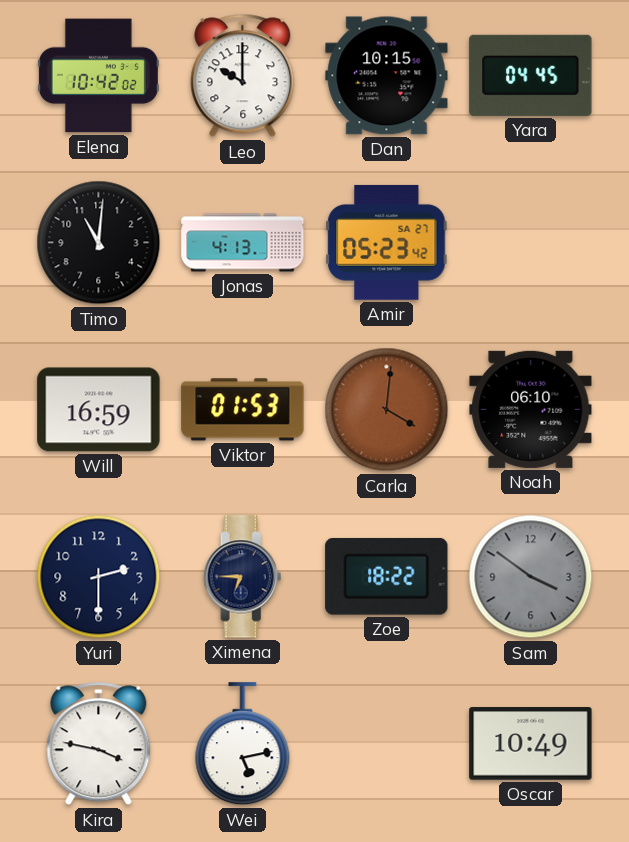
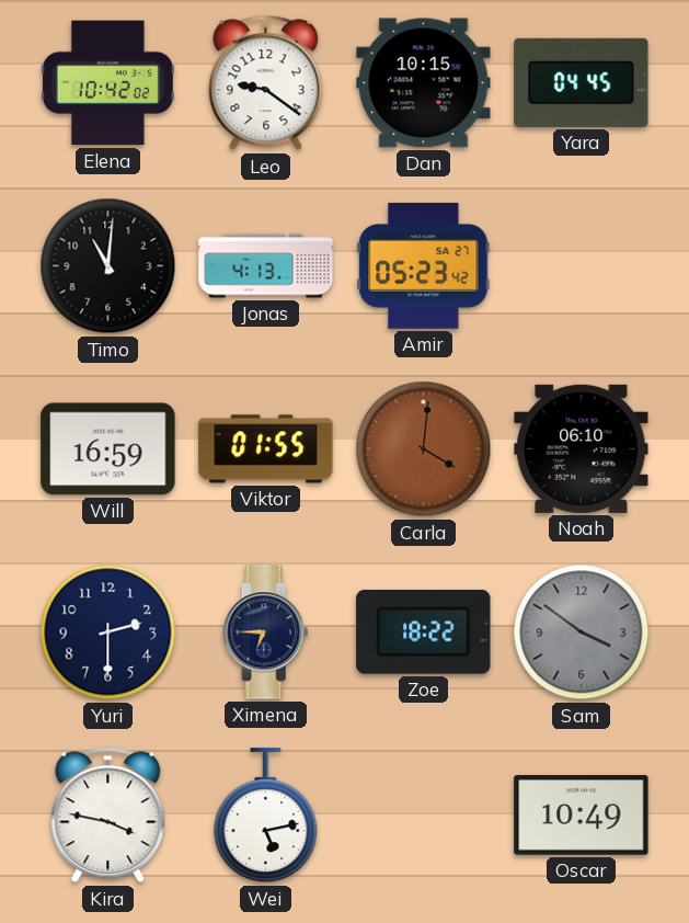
Leo: 10:00 -> 9:21
Viktor: 01:53 -> 01:55
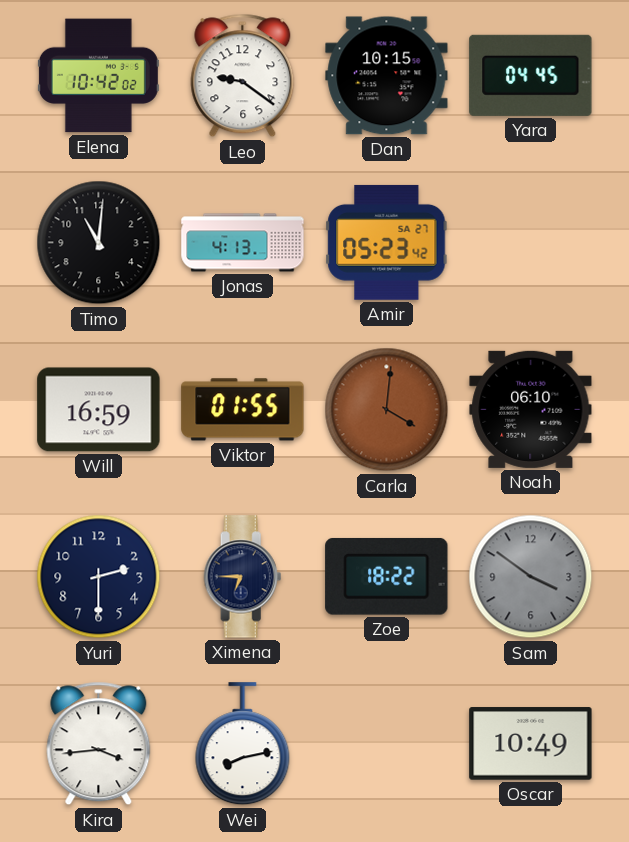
Kira: 3:47 -> 3:44
Wei: 5:13 -> 8:13
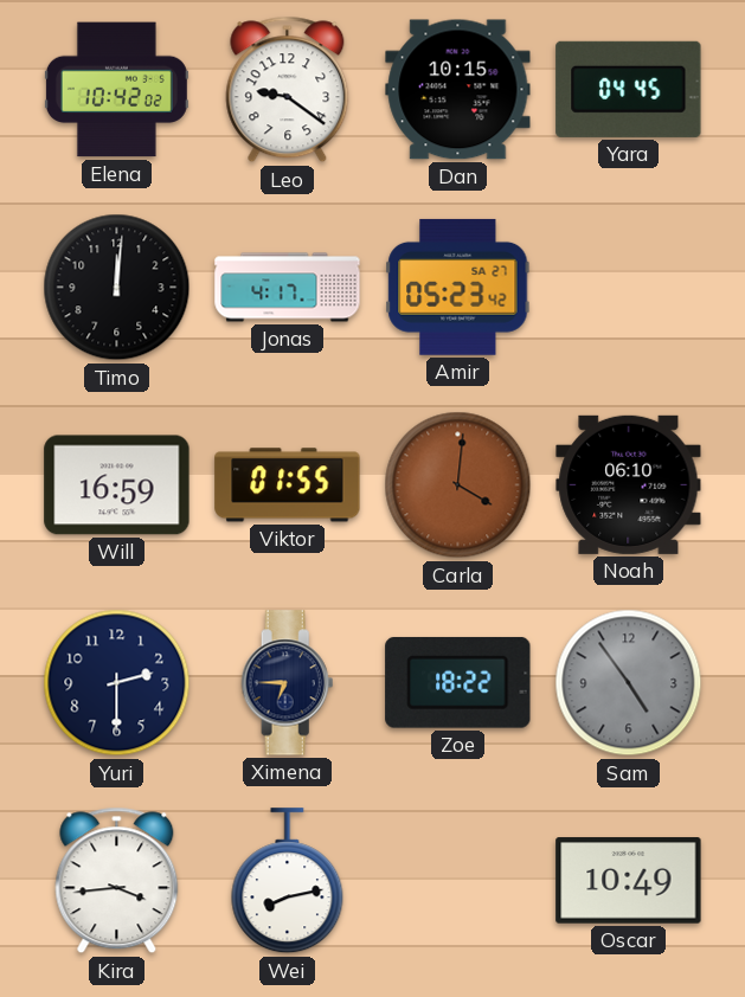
Timo: 11:01 -> 12:01
Jonas: 4:13 -> 4:17
Sam: 3:51 -> 4:54
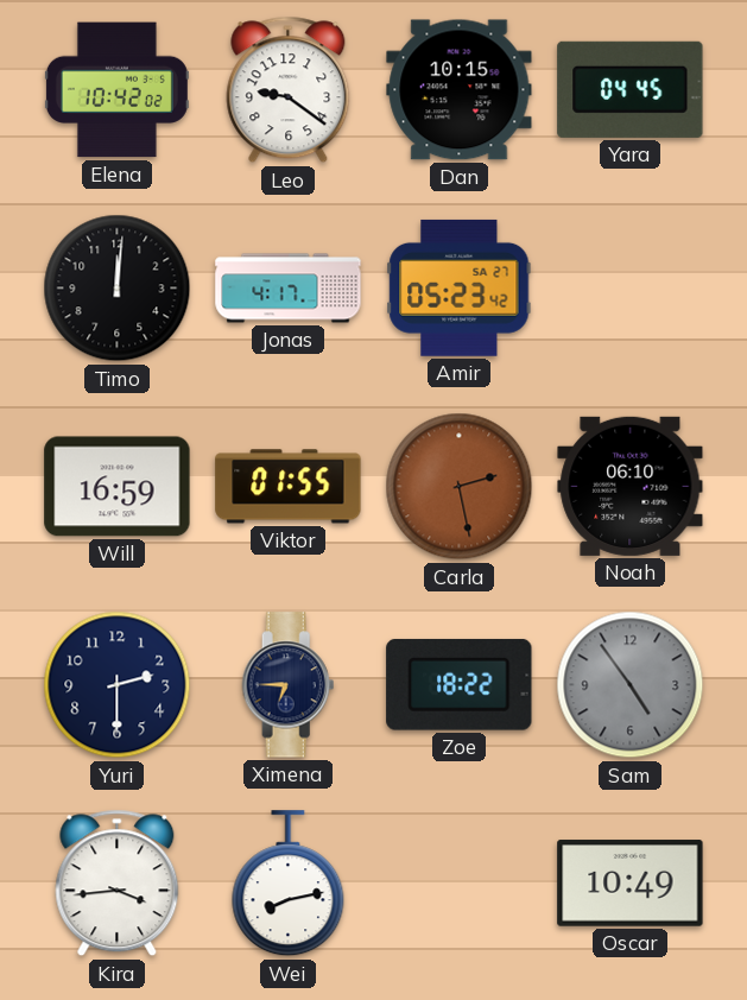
Carla: 4:01 -> 2:28
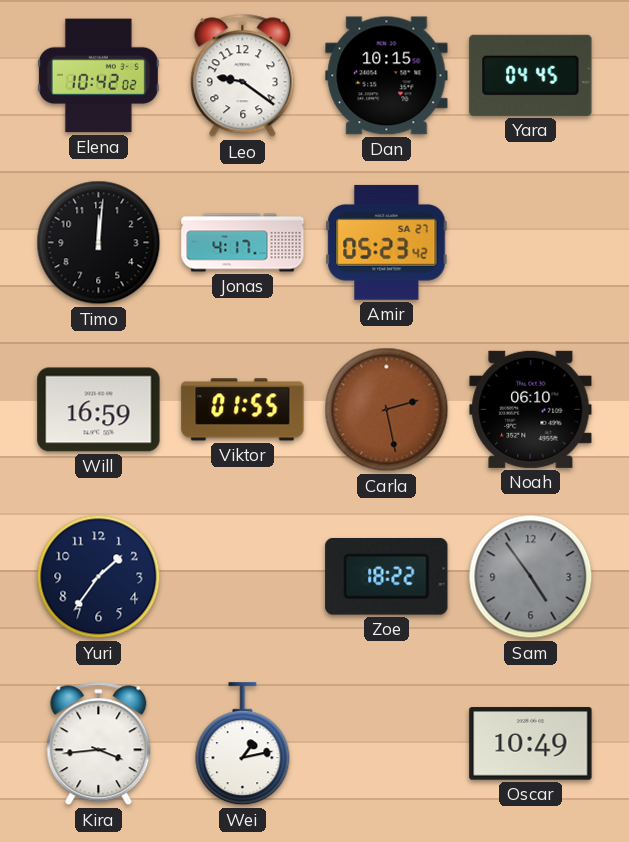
Yuri: 2:30 -> 1:36
Ximena: 6:45 -> none
Wei: 8:13 -> 1:13
